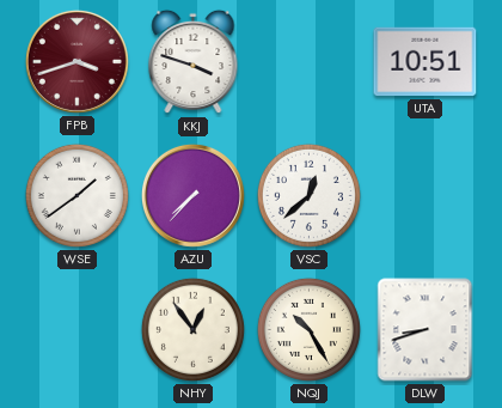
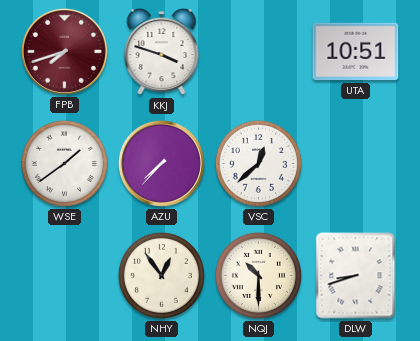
FPB: 3:42 -> 7:42
NQJ: 10:25 -> 10:30
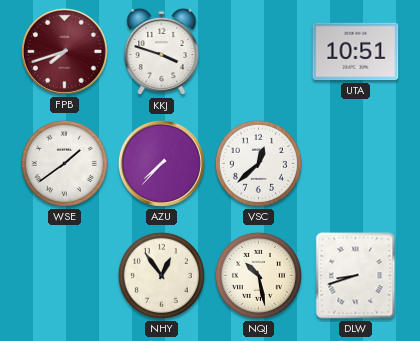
NQJ: 10:30 -> 10:28
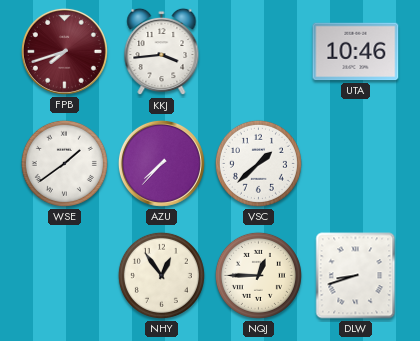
KKJ: 3:48 -> 3:44
UTA: 10:51 -> 10:46
VSC: 12:38 -> 1:38
NQJ: 10:28 -> 12:45
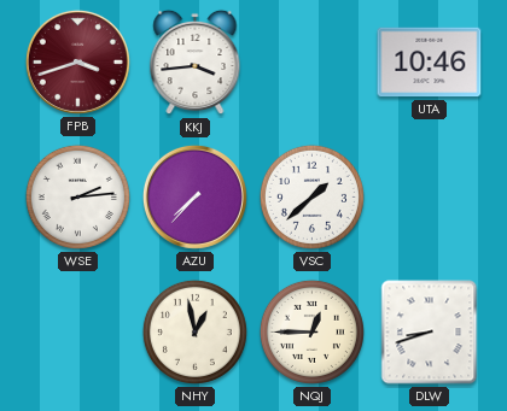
FPB: 7:42 -> 3:42
WSE: 1:39 -> 2:14
NHY: 12:54 -> 12:58
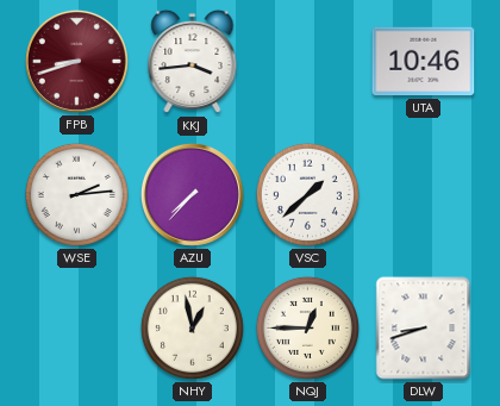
FPB: 3:42 -> 8:42
